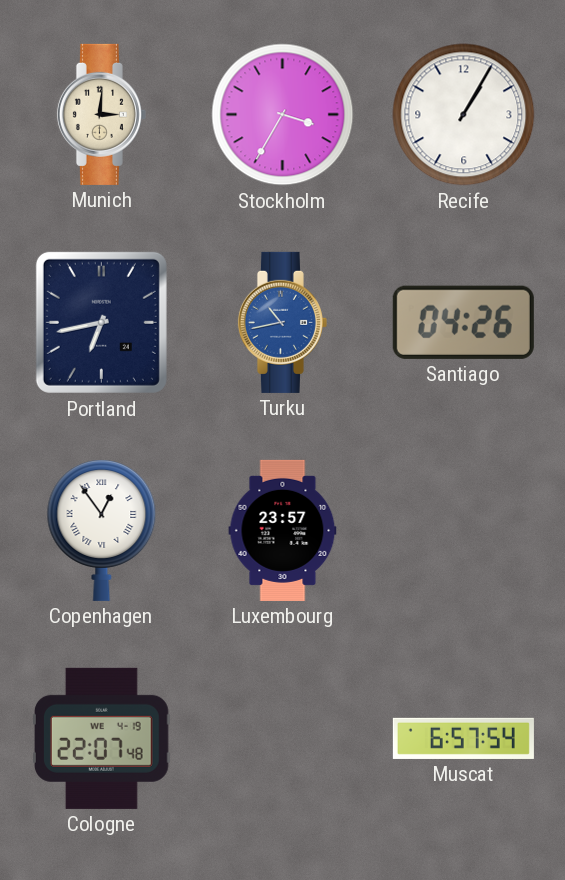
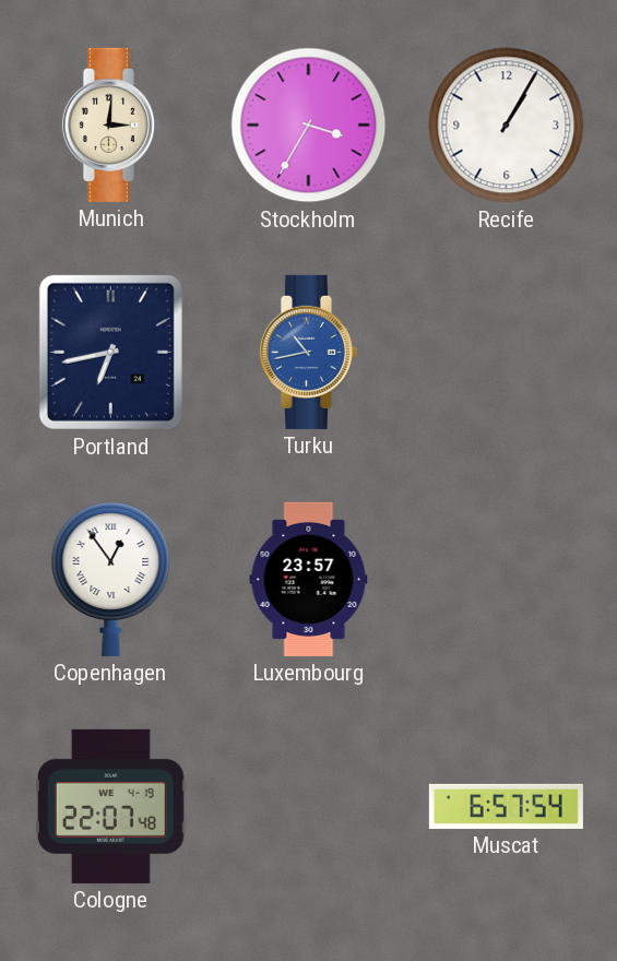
Santiago: 04:26 -> none
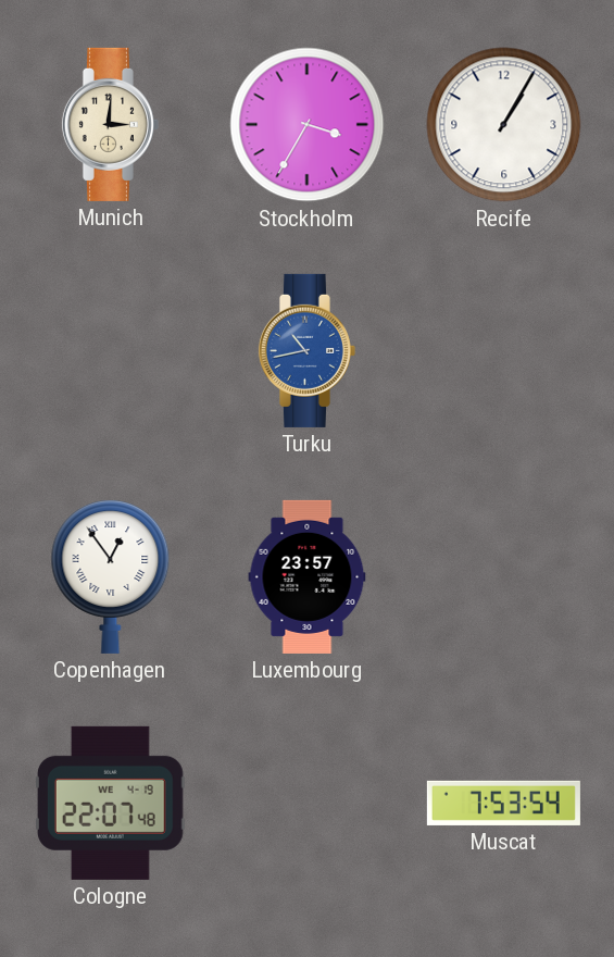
Portland: 6:43 -> none
Muscat: 6:57 -> 7:53
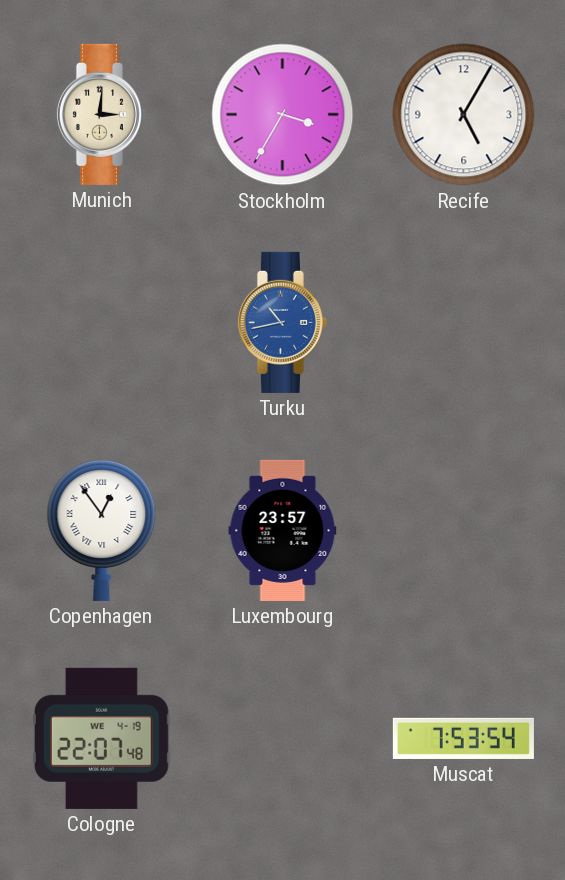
Recife: 1:05 -> 5:05
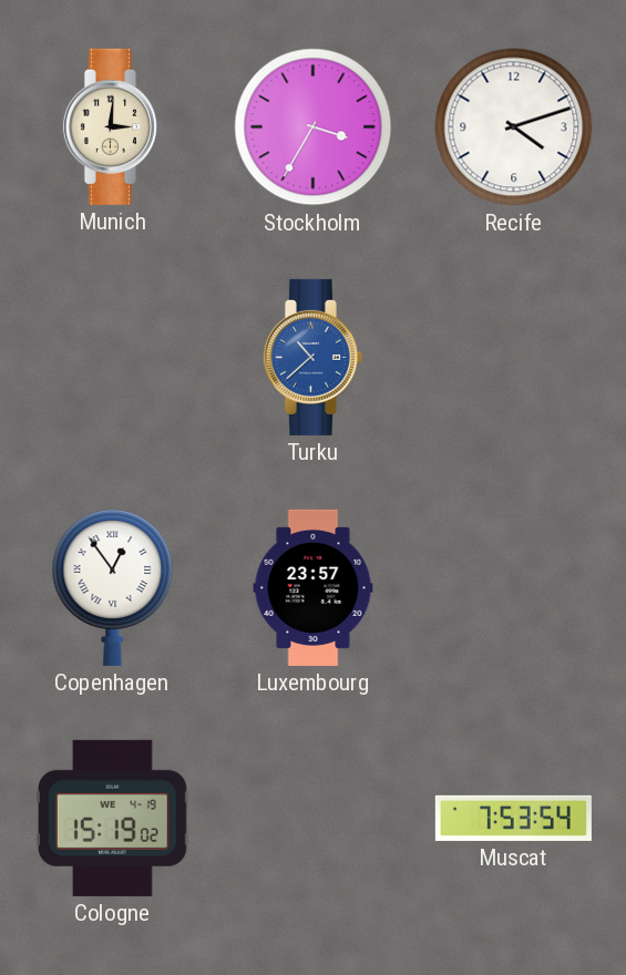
Recife: 5:05 -> 4:12
Turku: 10:43 -> 10:38
Cologne: 22:07 -> 15:19
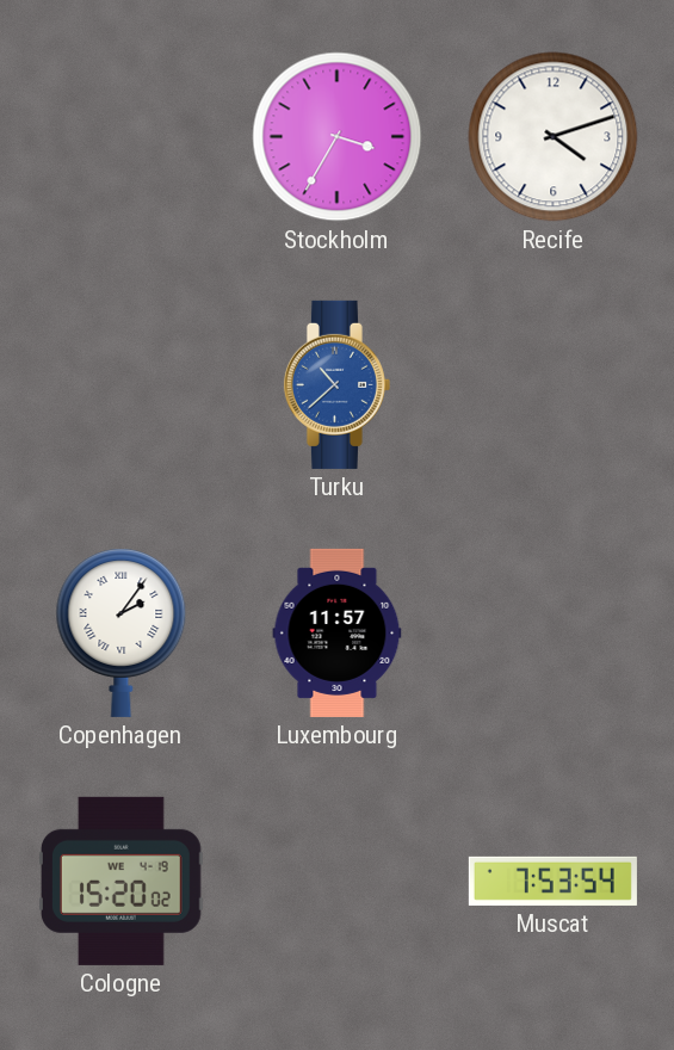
Munich: 3:01 -> none
Copenhagen: 12:54 -> 2:06
Luxembourg: 23:57 -> 11:57
Cologne: 15:19 -> 15:20
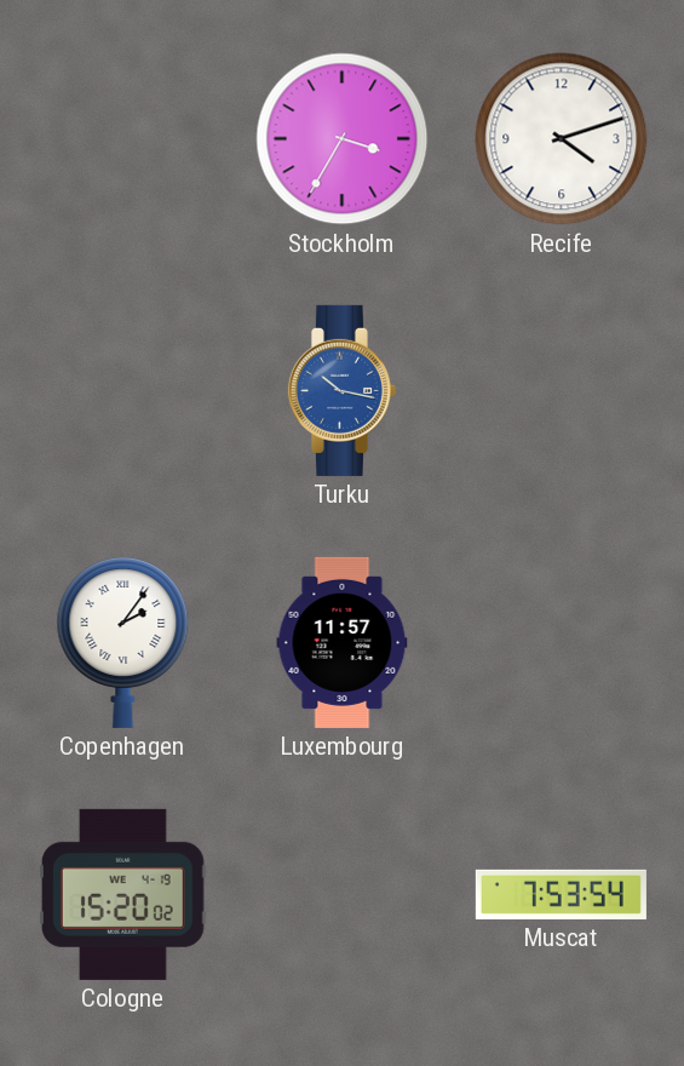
Turku: 10:38 -> 10:17
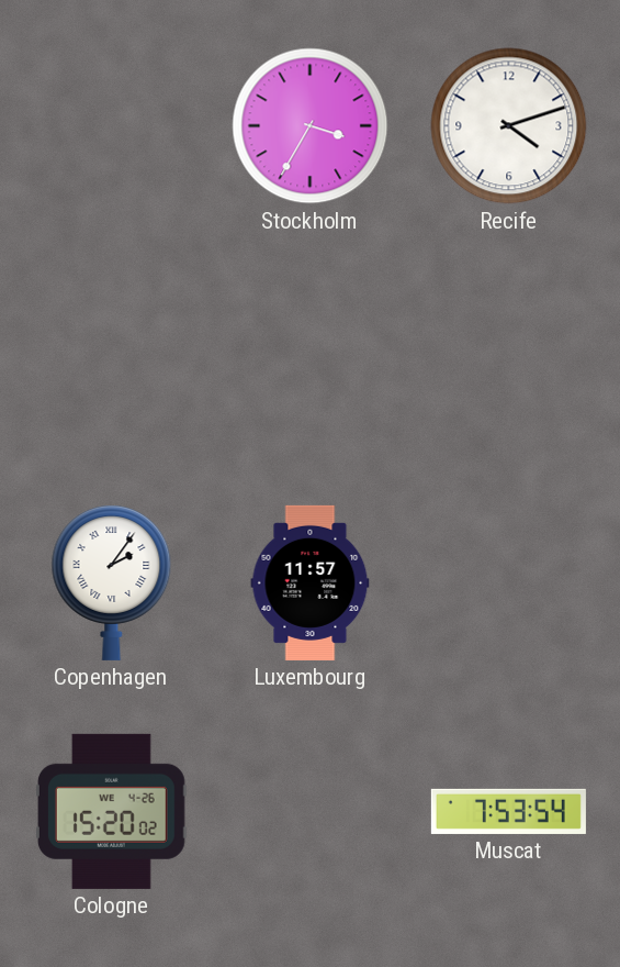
Turku: 10:17 -> none
Cologne date: WE 4-19 -> WE 4-26
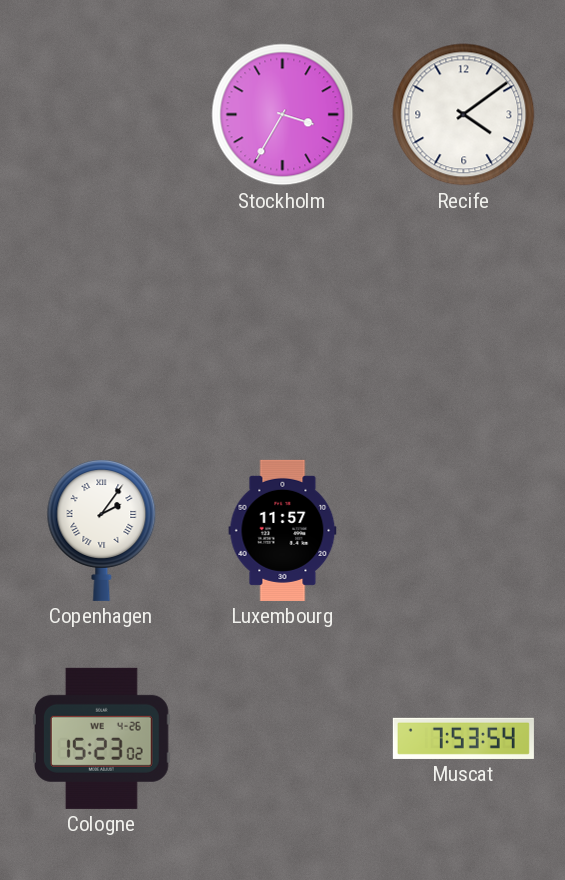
Recife: 4:12 -> 4:09
Cologne: 15:20 -> 15:23
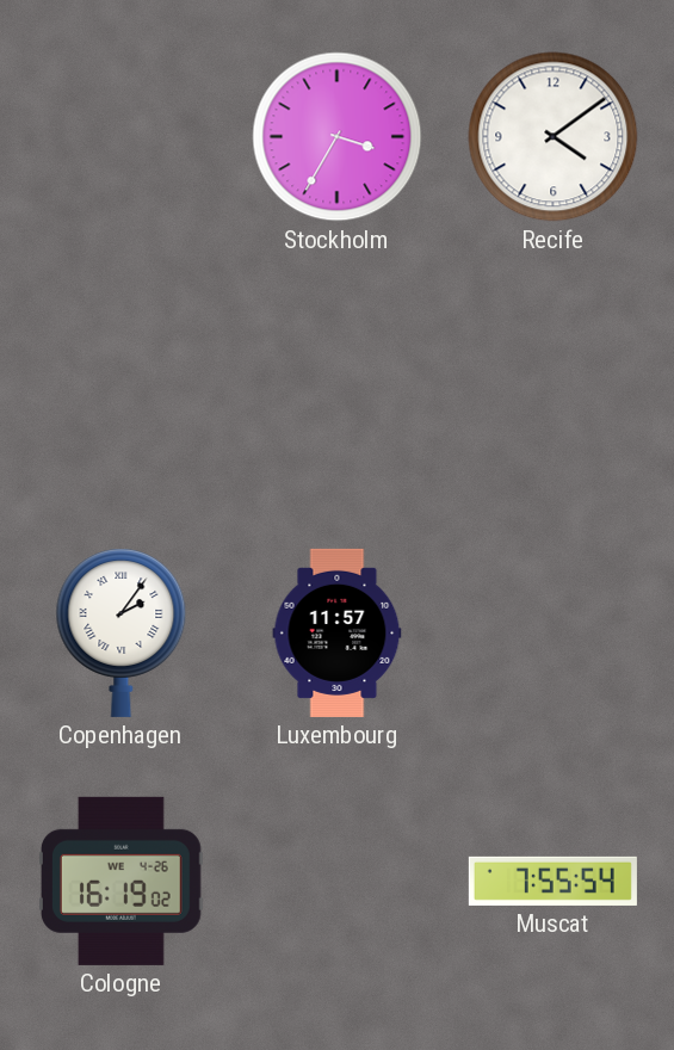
Cologne: 15:23 -> 16:19
Muscat: 7:53 -> 7:55
